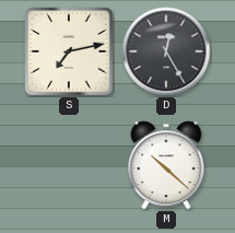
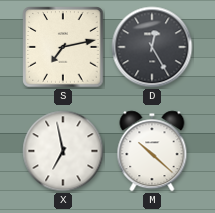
X: none -> 6:58
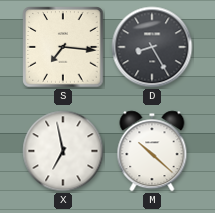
S: 7:13 -> 7:16
D: 12:25 -> 8:25
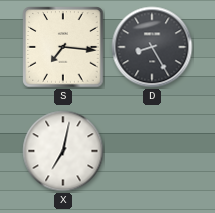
X: 6:58 -> 7:02
M: 10:22 -> none
